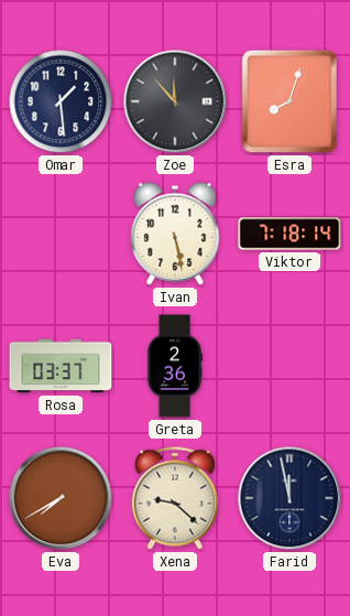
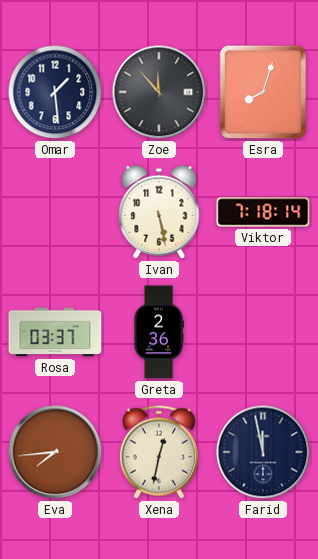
Eva: 7:40 -> 7:44
Xena: 9:22 -> 12:32
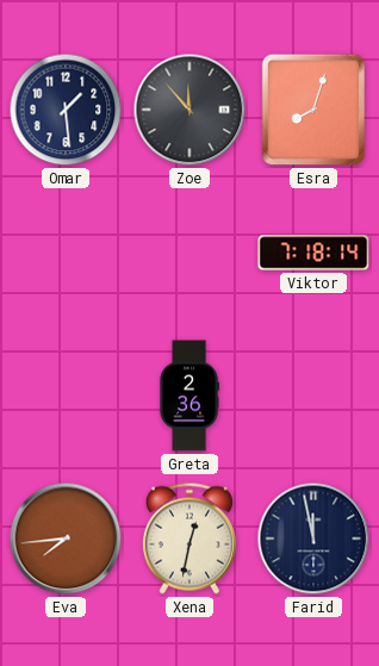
Ivan: 5:28 -> none
Rosa: 03:37 -> none
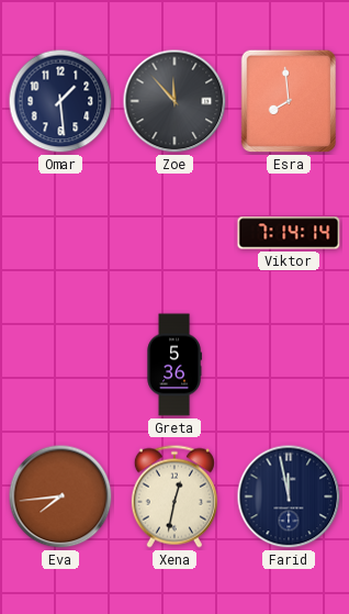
Esra: 8:03 -> 7:59
Viktor: 7:18 -> 7:14
Greta: 2:36 -> 5:36
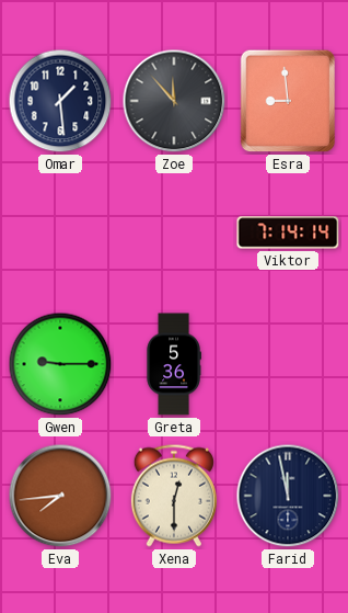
Esra: 7:59 -> 8:59
Gwen: none -> 9:15
Xena: 12:32 -> 12:30
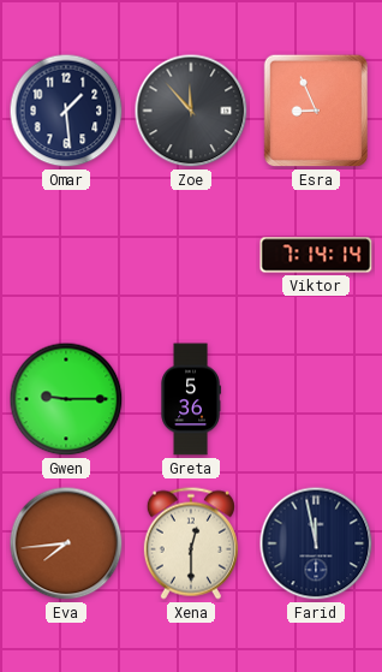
Esra: 8:59 -> 8:56
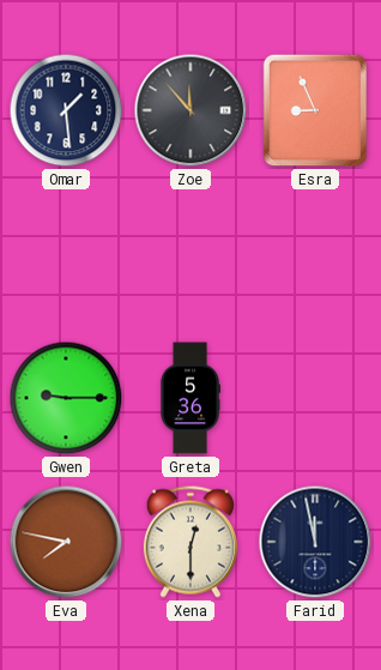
Viktor: 7:14 -> none
Eva: 7:44 -> 7:47
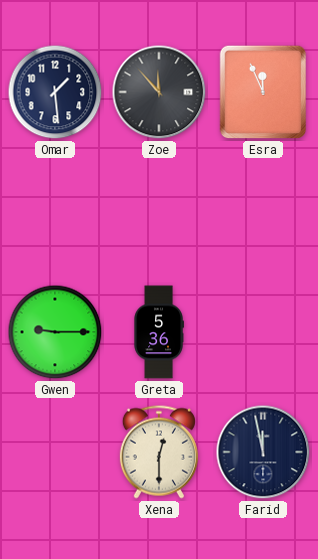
Esra: 8:56 -> 11:56
Eva: 7:47 -> none
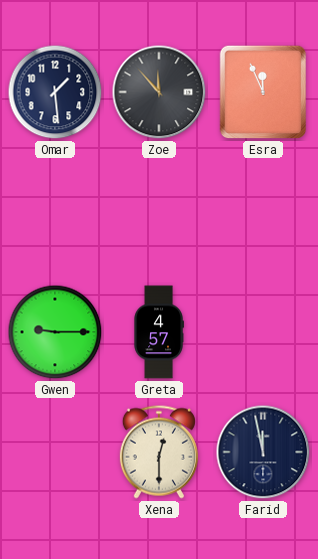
Greta: 5:36 -> 4:57
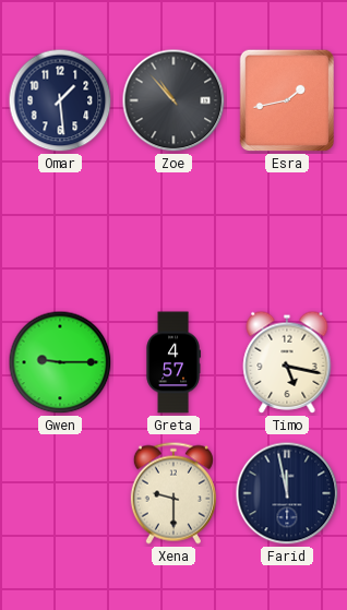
Zoe: 11:53 -> 10:53
Esra: 11:56 -> 1:43
Timo: none -> 5:17
Xena: 12:30 -> 9:30
